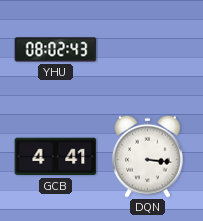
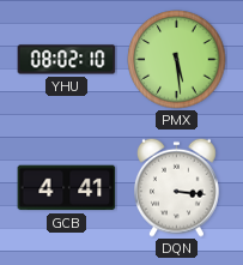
YHU: 08:02:43 -> 08:02:10
PMX: none -> 5:29
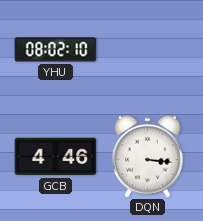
PMX: 5:29 -> none
GCB: 4:41 -> 4:46
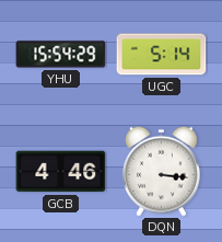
YHU: 08:02 -> 15:54
UGC: none -> 5:14
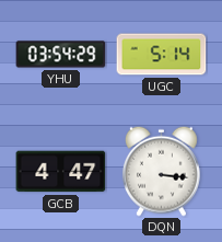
YHU: 15:54 -> 03:54
GCB: 4:46 -> 4:47
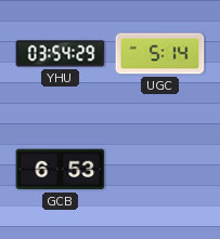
GCB: 4:47 -> 6:53
DQN: 3:16 -> none
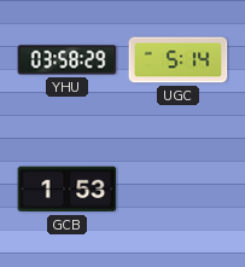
YHU: 03:54 -> 03:58
GCB: 6:53 -> 1:53
